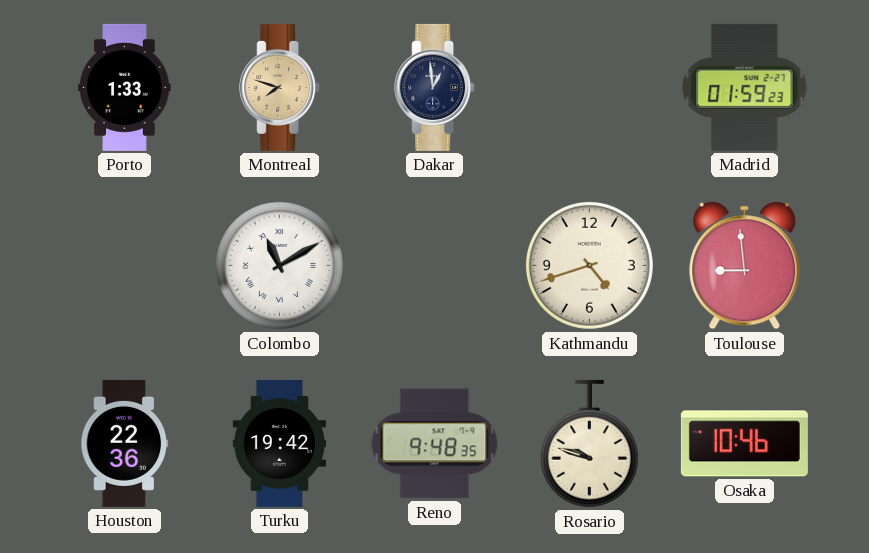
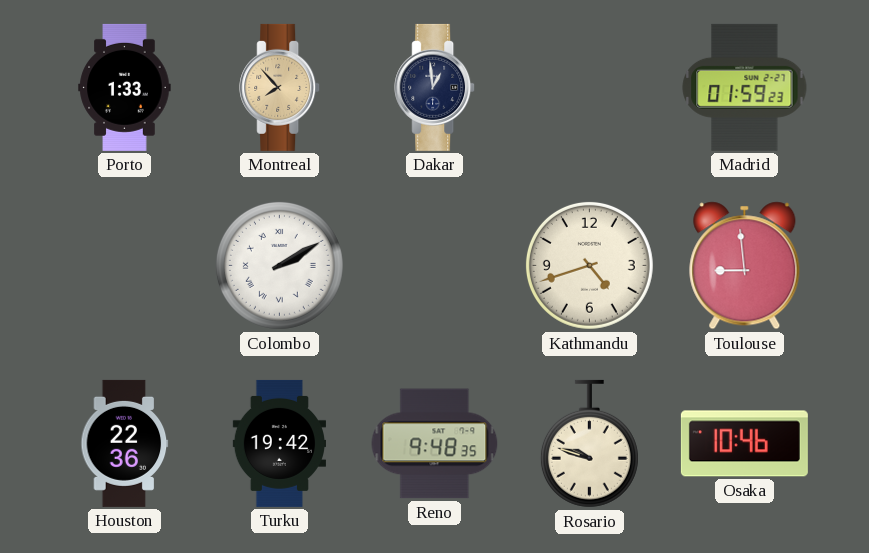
Montreal: 7:48 -> 7:53
Colombo: 11:10 -> 2:10
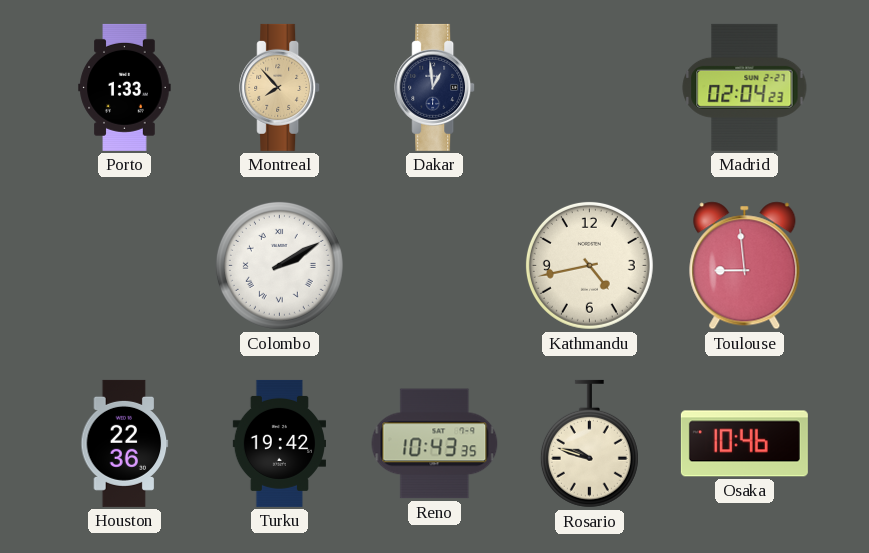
Madrid: 01:59 -> 02:04
Kathmandu: 4:42 -> 4:43
Reno: 9:48 -> 10:43
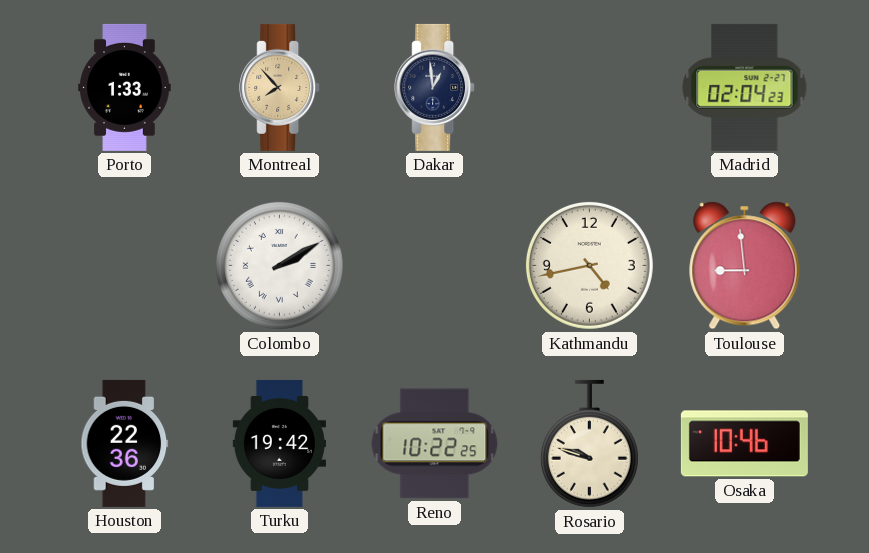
Reno: 10:43 -> 10:22
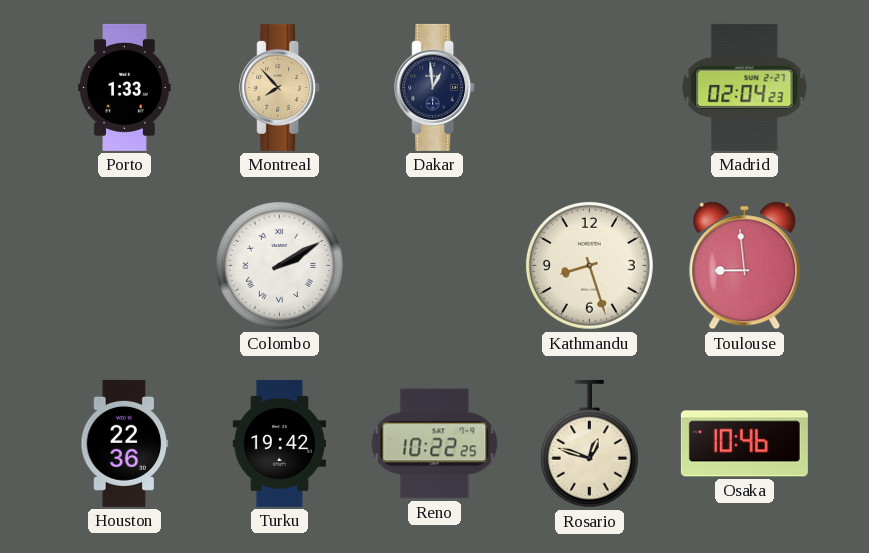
Kathmandu: 4:43 -> 8:27
Rosario: 9:48 -> 12:48
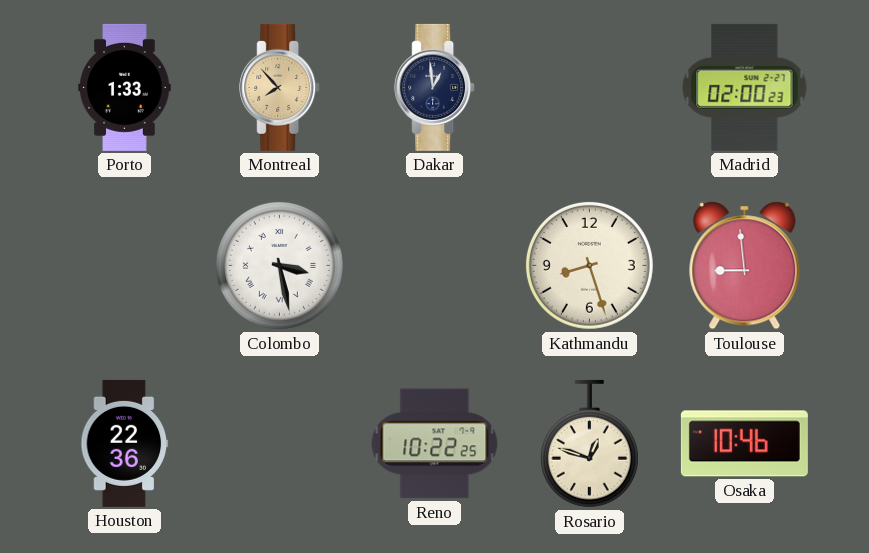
Madrid: 02:04 -> 02:00
Colombo: 2:10 -> 3:28
Turku: 19:42 -> none
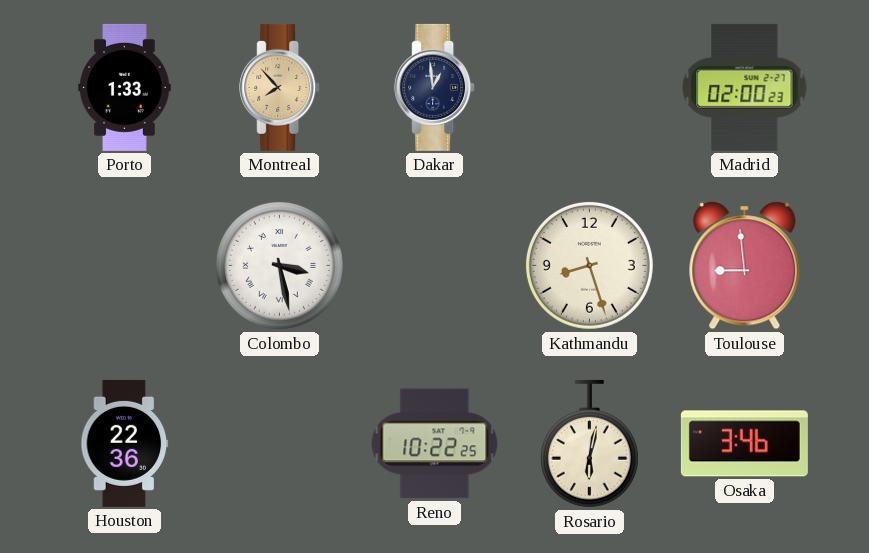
Rosario: 12:48 -> 6:02
Osaka: 10:46 -> 3:46
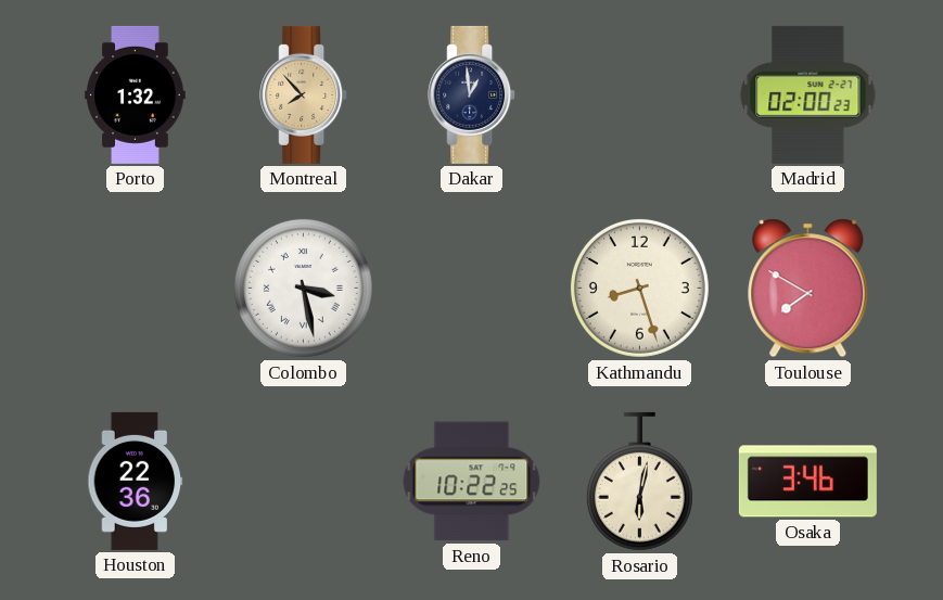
Porto: 1:33 -> 1:32
Toulouse: 8:59 -> 7:50
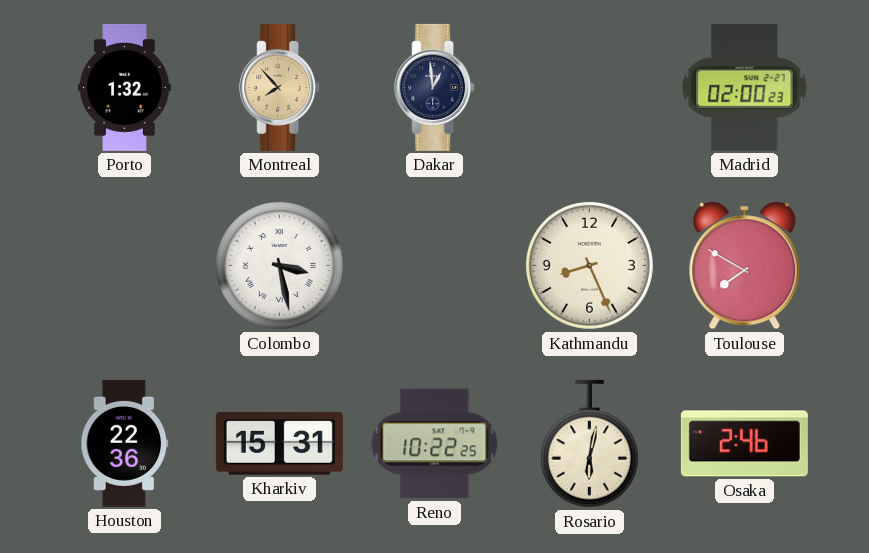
Kathmandu: 8:27 -> 8:26
Kharkiv: none -> 15:31
Osaka: 3:46 -> 2:46
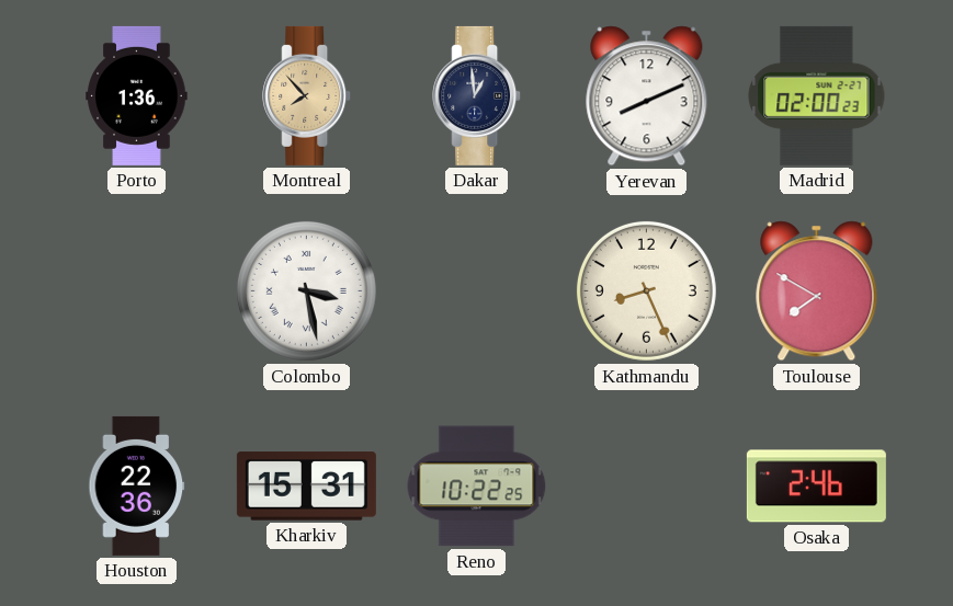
Porto: 1:32 -> 1:36
Yerevan: none -> 8:11
Rosario: 6:02 -> none
